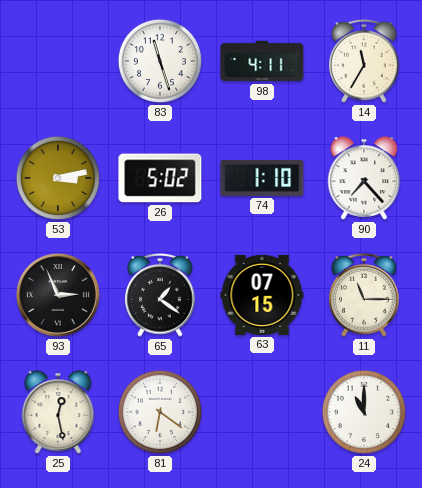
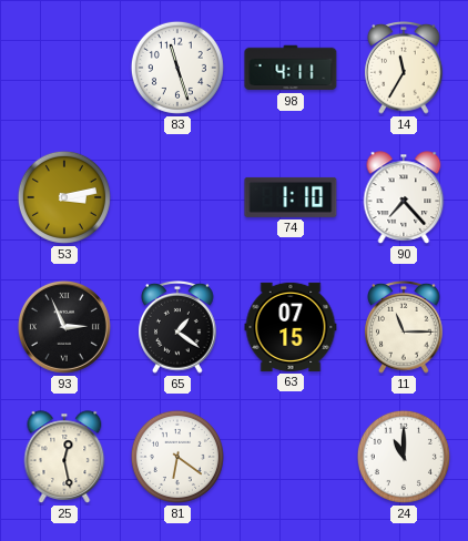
26: 5:02 -> none
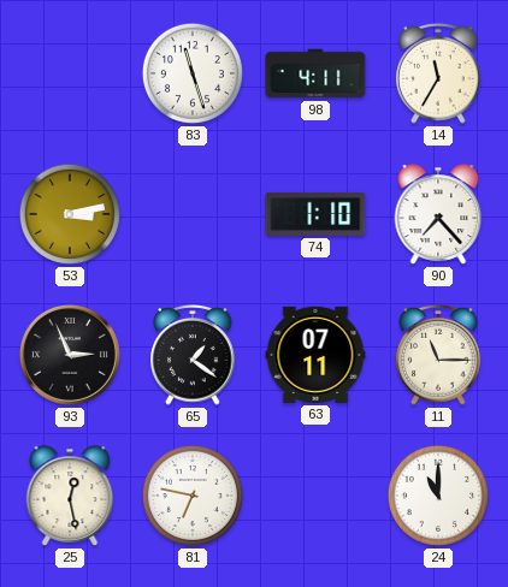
63: 07:15 -> 07:11
81: 6:21 -> 6:47
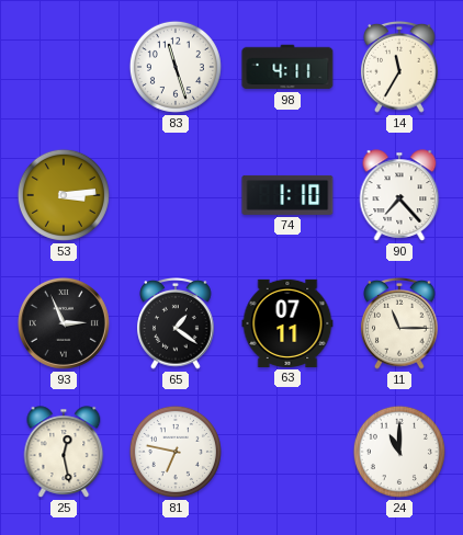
53: 3:13 -> 3:14
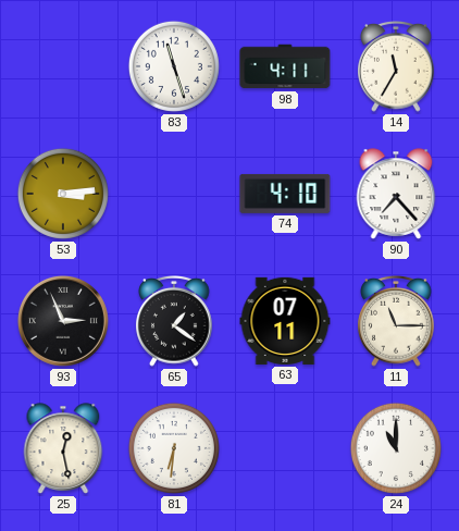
74: 1:10 -> 4:10
81: 6:47 -> 6:31
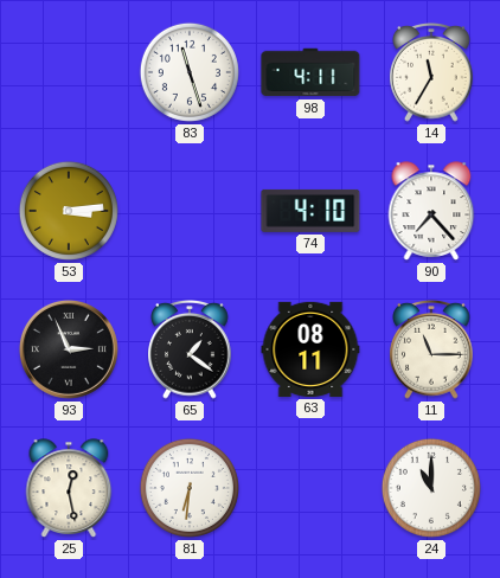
63: 07:11 -> 08:11
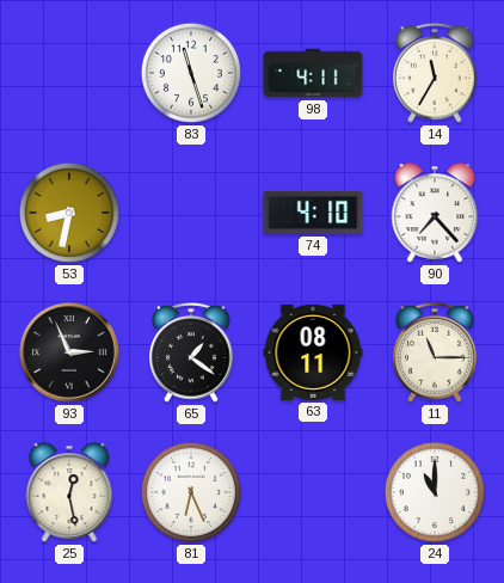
53: 3:14 -> 8:32
81: 6:31 -> 6:26
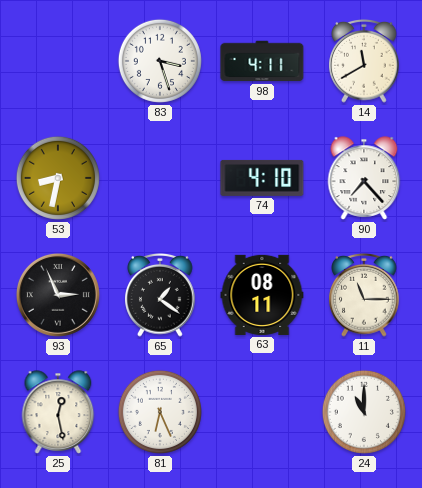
83: 11:27 -> 3:27
14: 11:35 -> 11:40
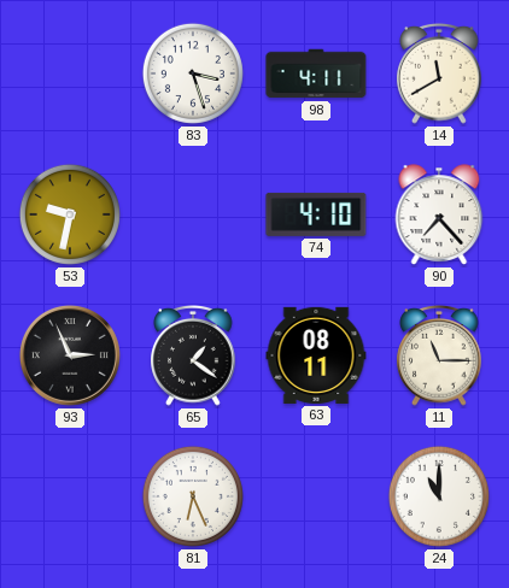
53: 8:32 -> 9:32
25: 12:28 -> none
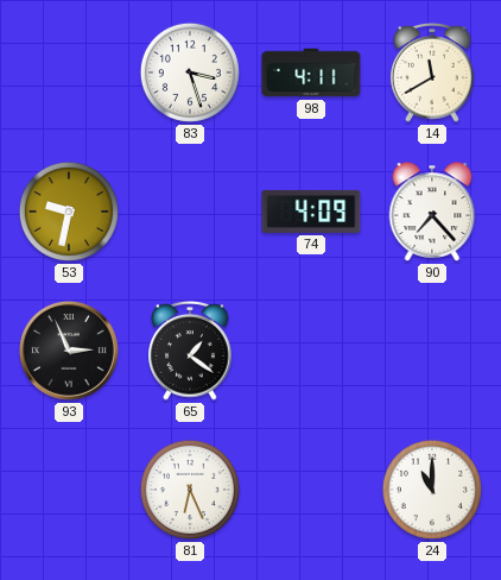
74: 4:10 -> 4:09
63: 08:11 -> none
11: 11:15 -> none
